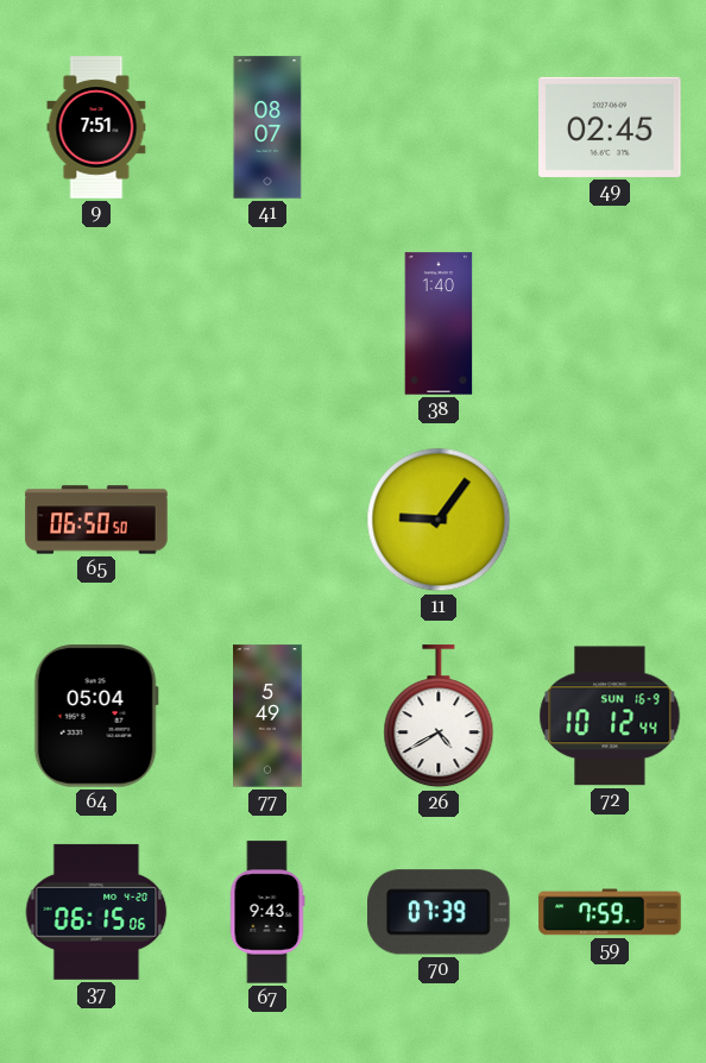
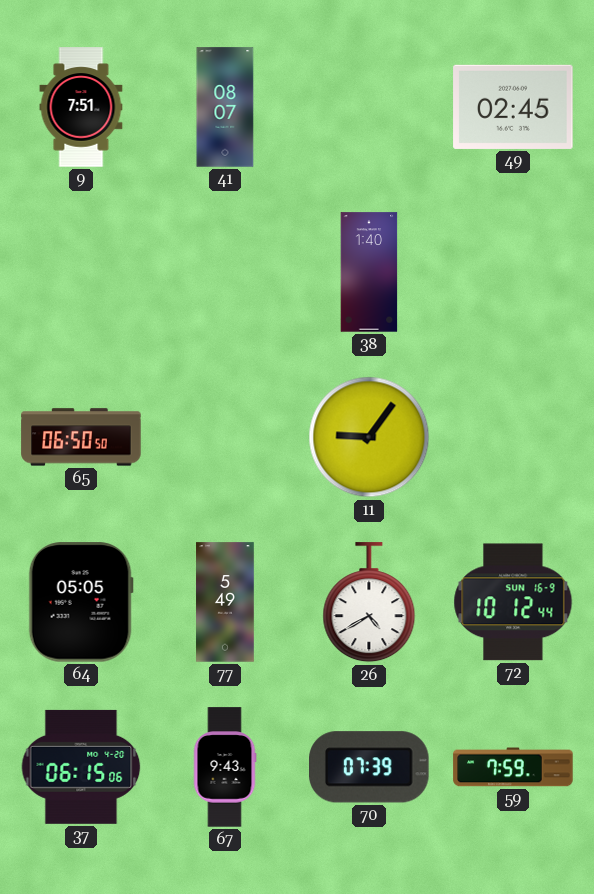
64: 05:04 -> 05:05
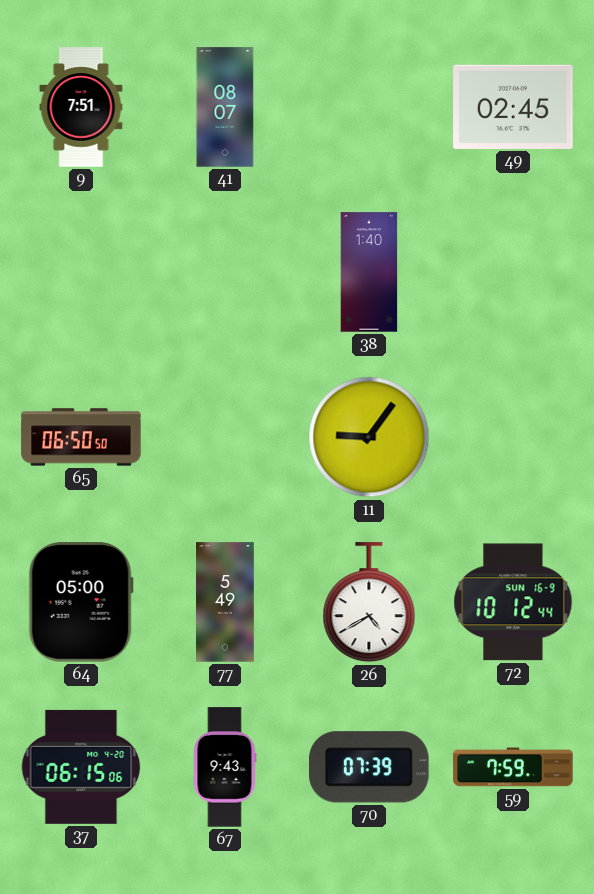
64: 05:05 -> 05:00
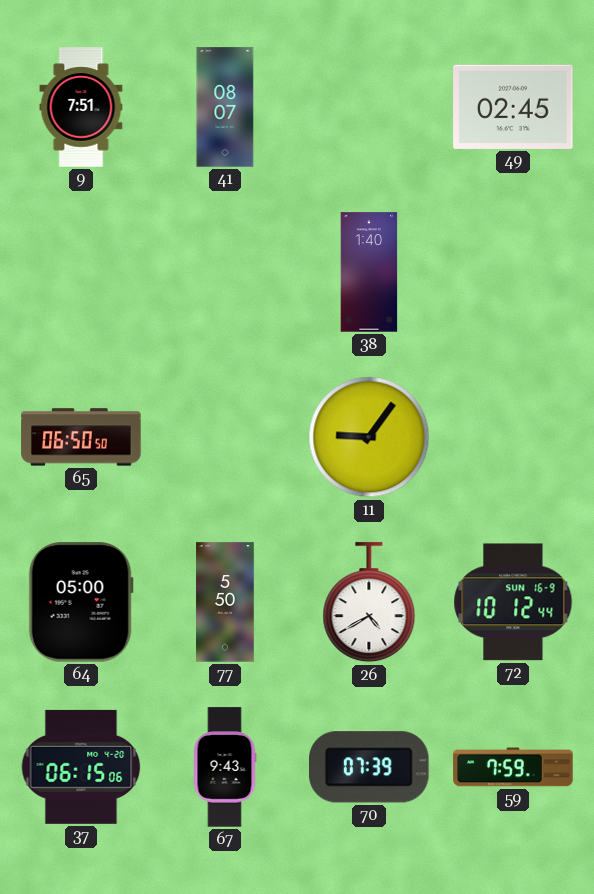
77: 5:49 -> 5:50
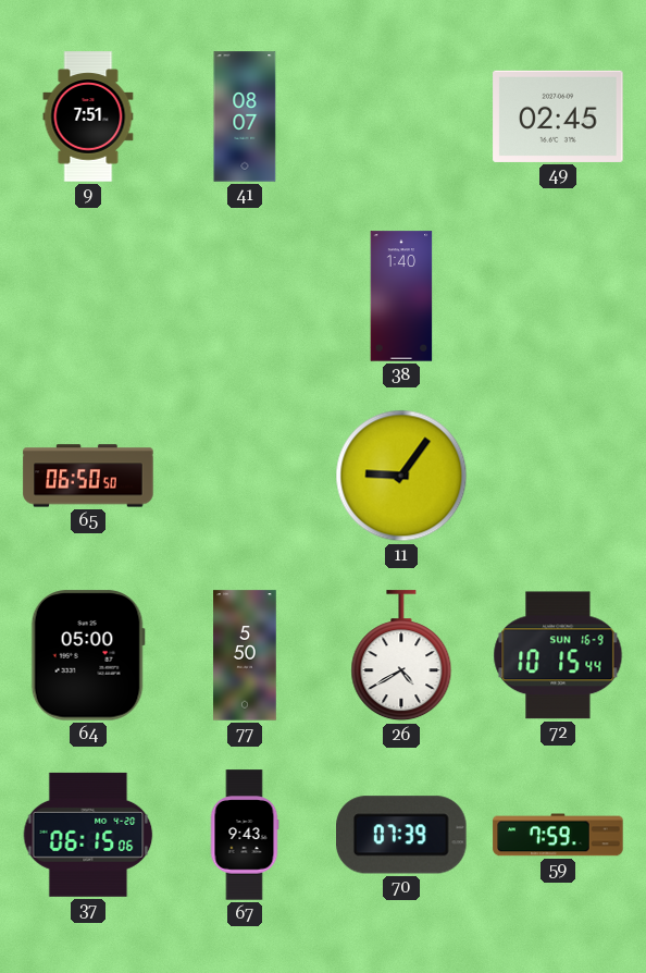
72: 10:12 -> 10:15
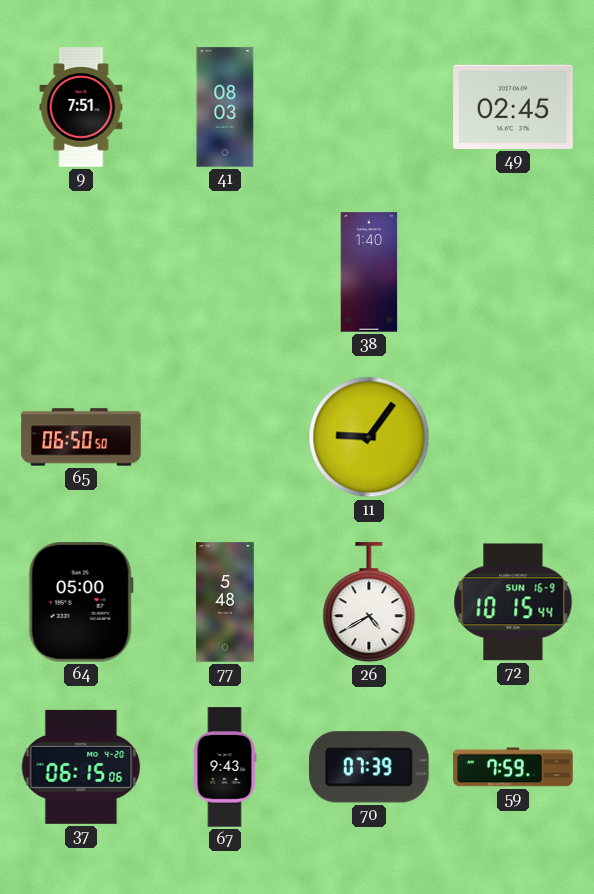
41: 08:07 -> 08:03
77: 5:50 -> 5:48
